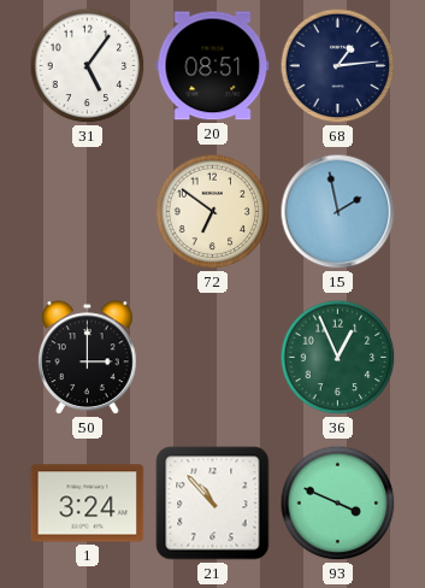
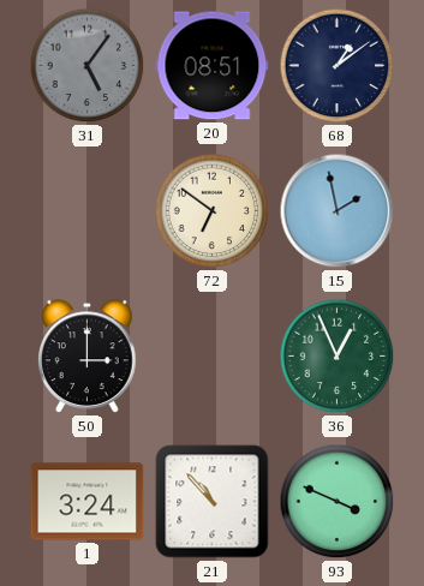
31 dial: white -> grey
68: 1:14 -> 1:09
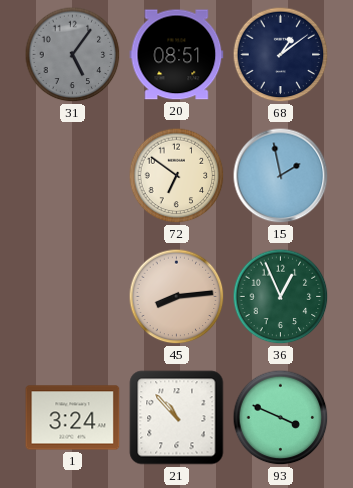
50: 3:00 -> none
45: none -> 8:14
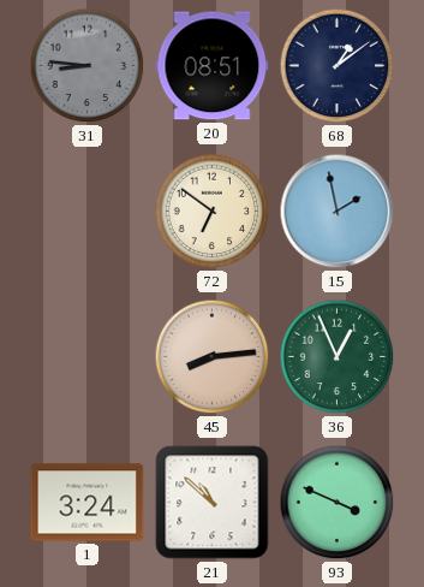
31: 5:06 -> 8:46
21: 10:53 -> 10:52
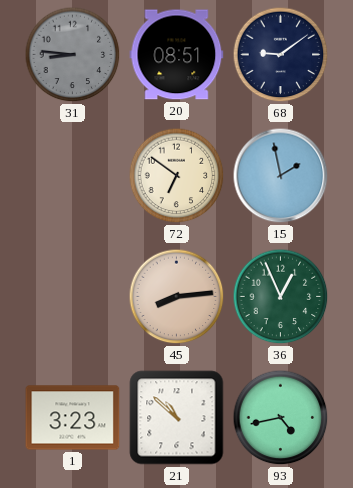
68: 1:09 -> 9:09
1: 3:24 -> 3:23
93: 3:49 -> 4:43
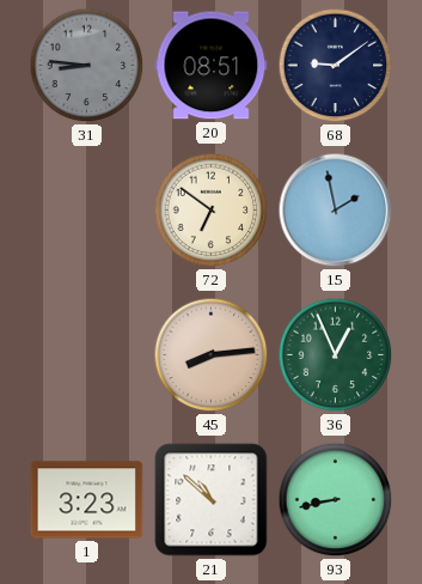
93: 4:43 -> 8:43
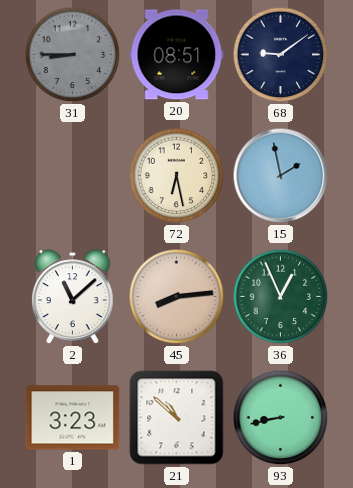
31: 8:46 -> 8:45
72: 6:51 -> 6:28
2: none -> 11:08
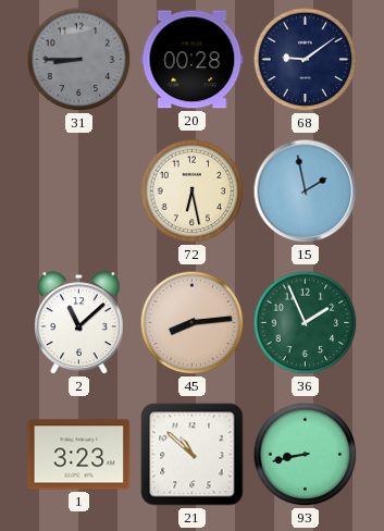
20: 08:51 -> 00:28
36: 12:56 -> 1:56
